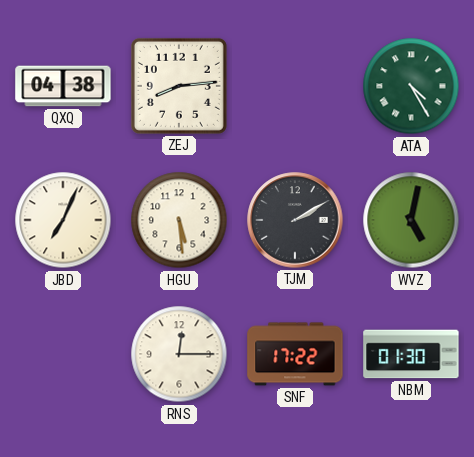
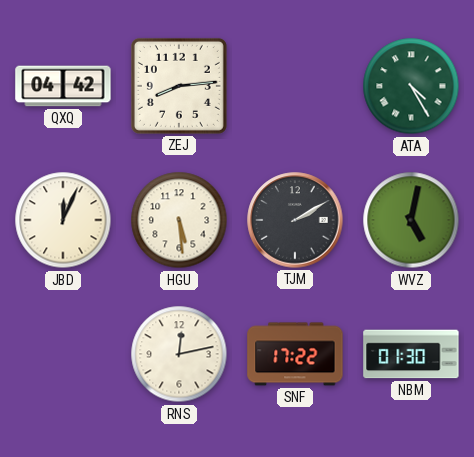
QXQ: 04:38 -> 04:42
JBD: 7:04 -> 12:04
RNS: 12:15 -> 12:13
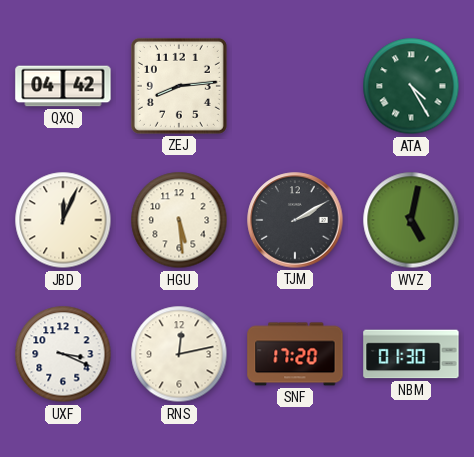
UXF: none -> 3:19
SNF: 17:22 -> 17:20
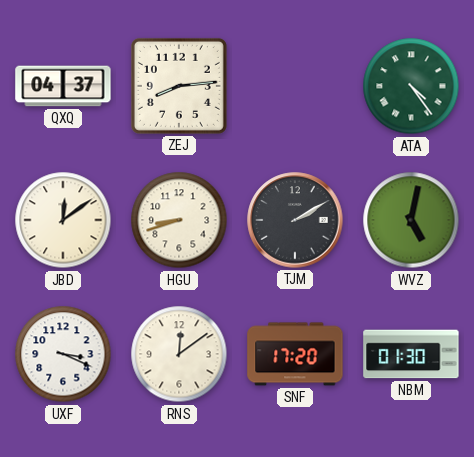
QXQ: 04:42 -> 04:37
ATA: 4:25 -> 4:24
JBD: 12:04 -> 12:09
HGU: 5:29 -> 8:42
RNS: 12:13 -> 12:09
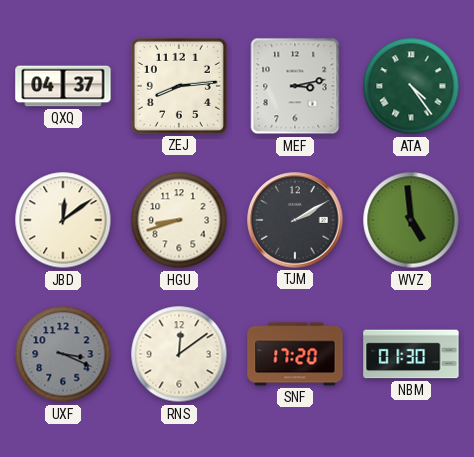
MEF: none -> 3:13
WVZ: 5:02 -> 4:59
UXF dial: white -> grey
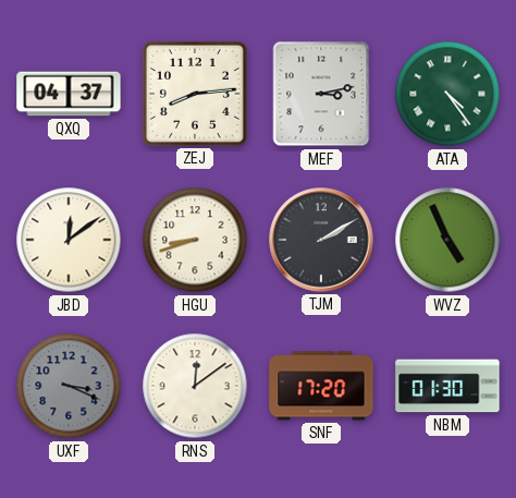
WVZ: 4:59 -> 4:56
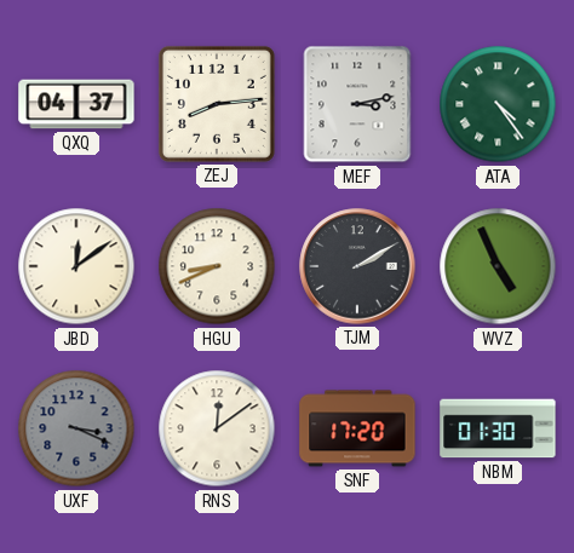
HGU: 8:42 -> 8:41
